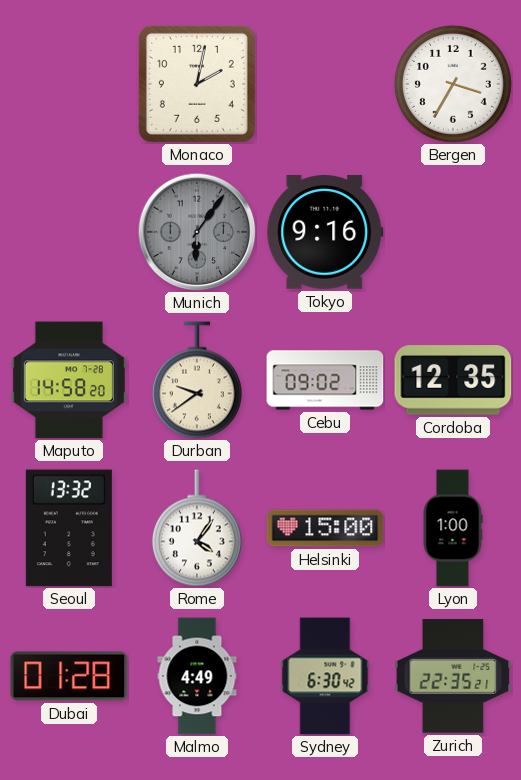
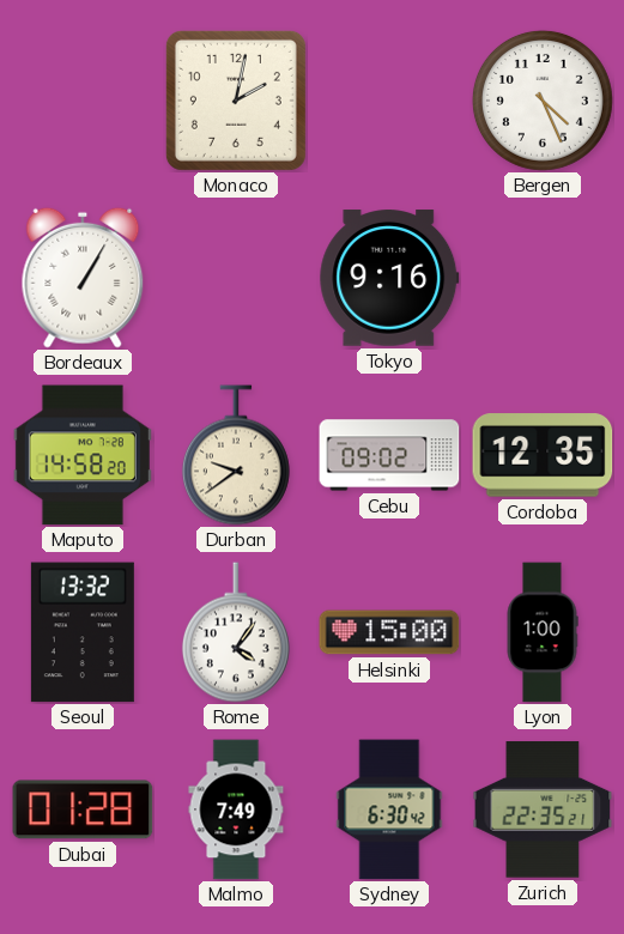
Bergen: 3:35 -> 4:26
Bordeaux: none -> 1:05
Munich: 6:06 -> none
Malmo: 4:49 -> 7:49
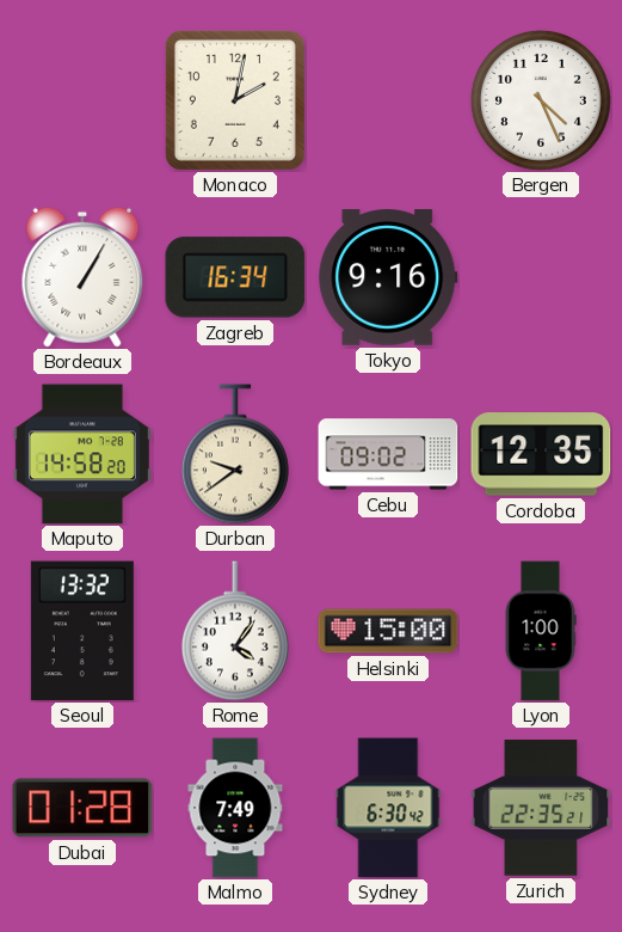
Zagreb: none -> 16:34
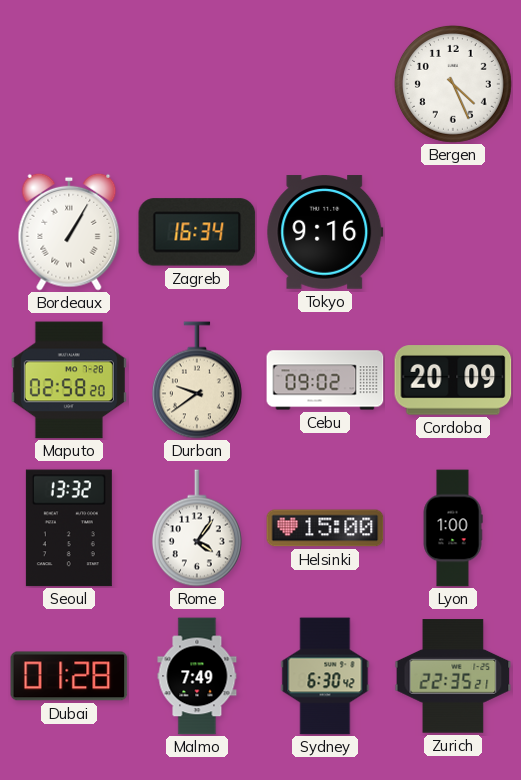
Monaco: 2:02 -> none
Maputo: 14:58 -> 02:58
Cordoba: 12:35 -> 20:09
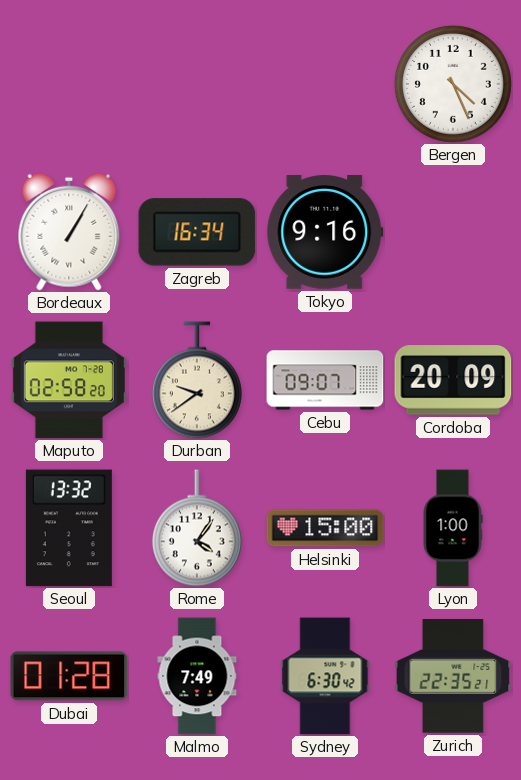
Cebu: 09:02 -> 09:07
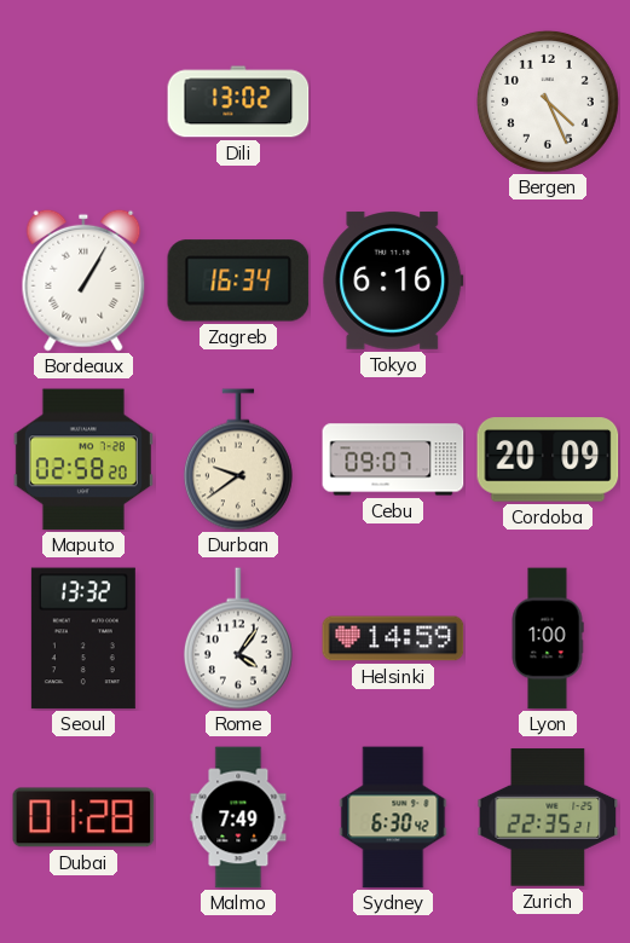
Dili: none -> 13:02
Tokyo: 9:16 -> 6:16
Helsinki: 15:00 -> 14:59
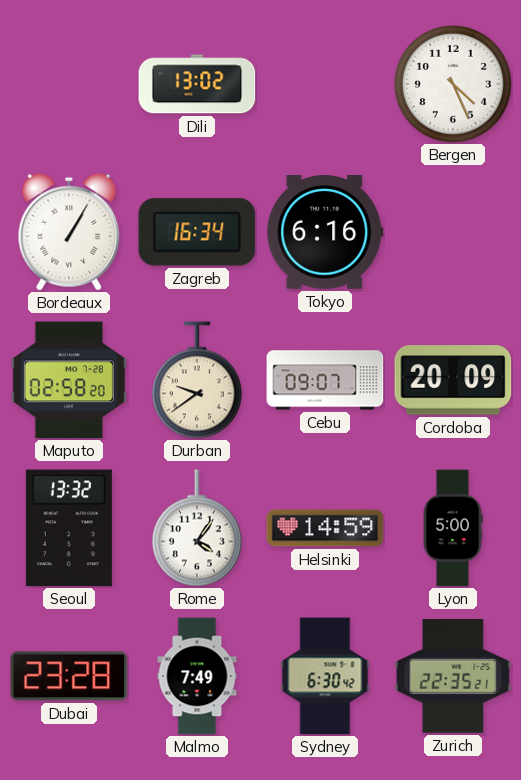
Lyon: 1:00 -> 5:00
Dubai: 01:28 -> 23:28
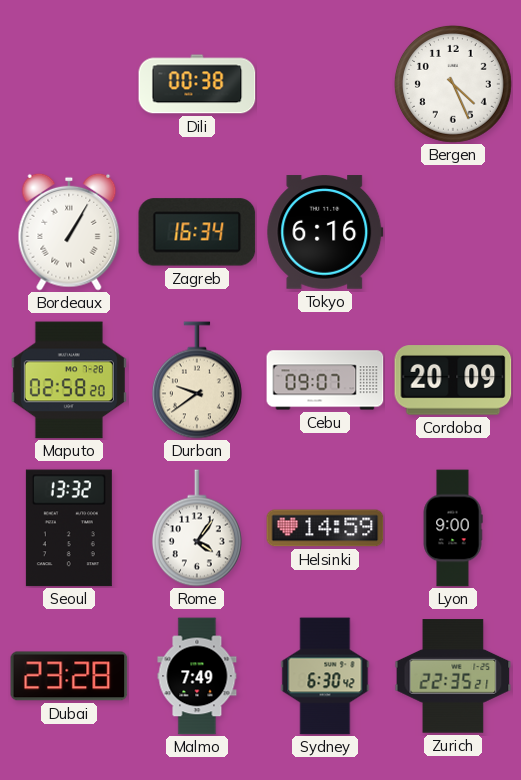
Dili: 13:02 -> 00:38
Lyon: 5:00 -> 9:00
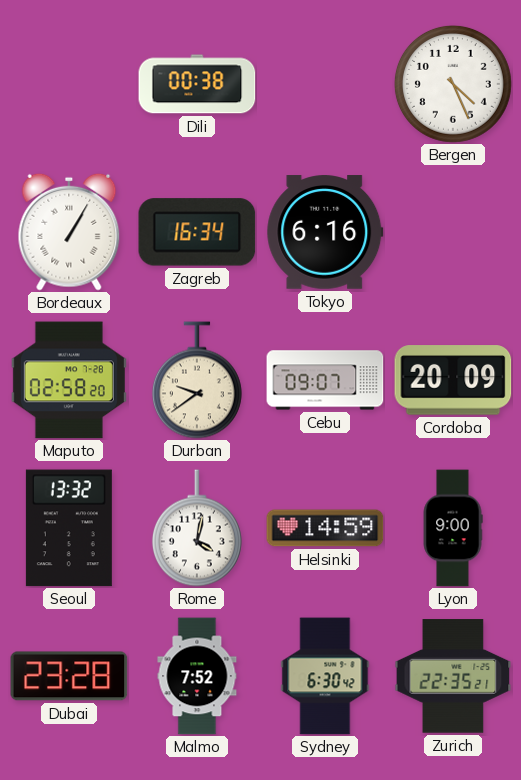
Rome: 4:06 -> 4:02
Malmo: 7:49 -> 7:52
